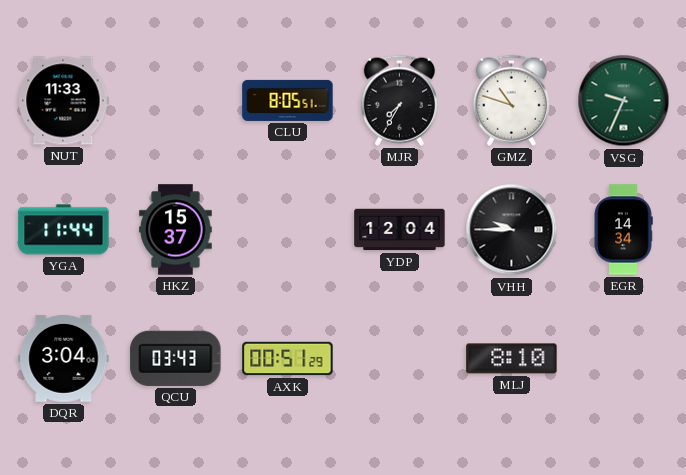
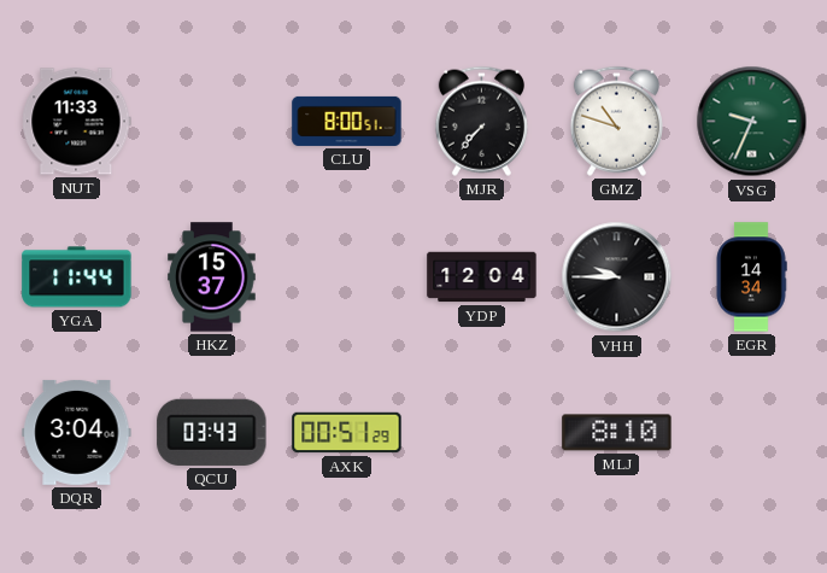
CLU: 8:05 -> 8:00
MJR: 7:35 -> 7:37
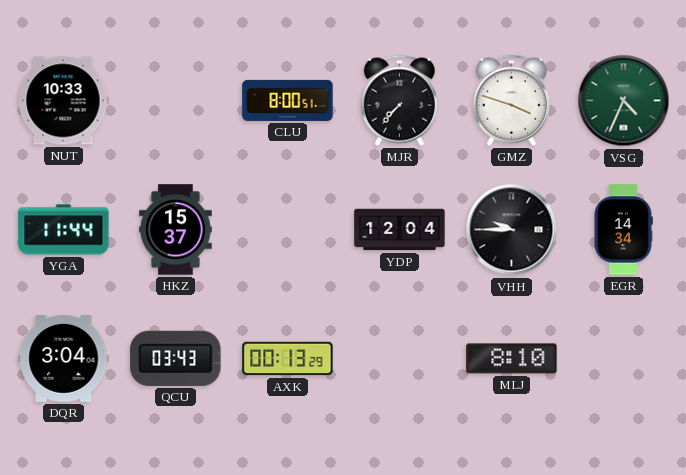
NUT: 11:33 -> 10:33
GMZ: 10:48 -> 3:48
VSG: 9:34 -> 4:34
AXK: 00:51 -> 00:13
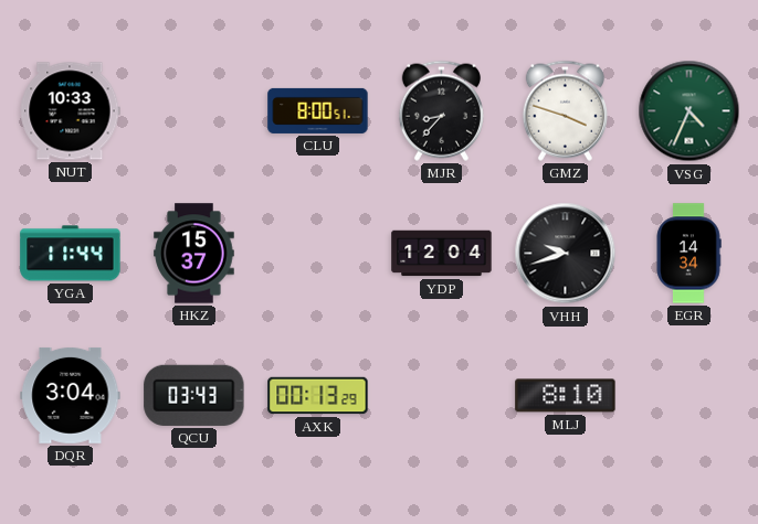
MJR: 7:37 -> 8:37
VHH: 9:45 -> 9:42
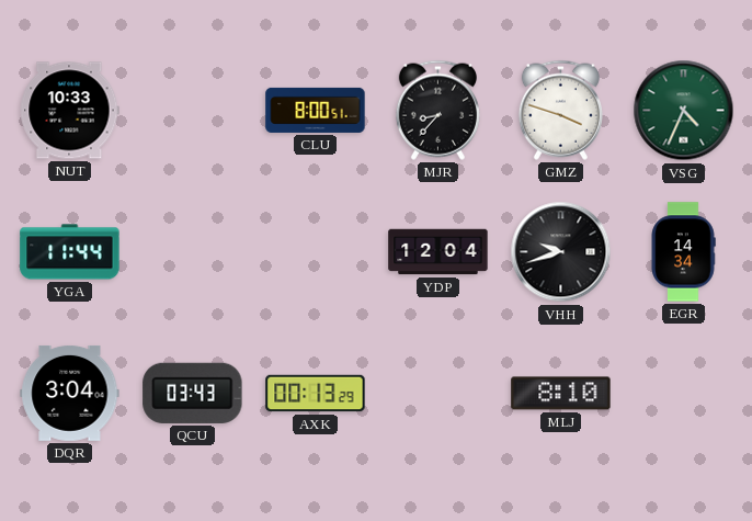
HKZ: 15:37 -> none
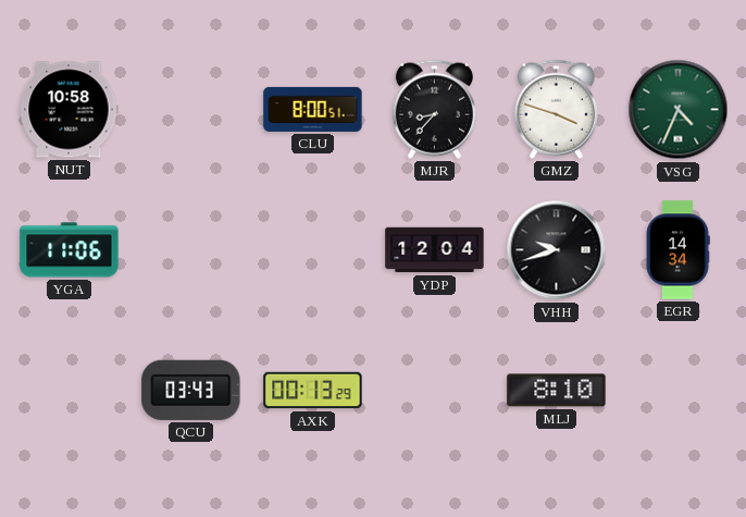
NUT: 10:33 -> 10:58
YGA: 11:44 -> 11:06
DQR: 3:04 -> none
